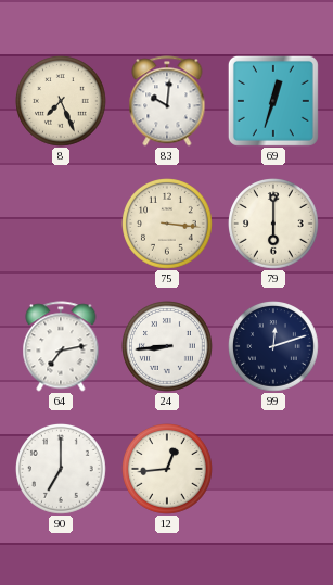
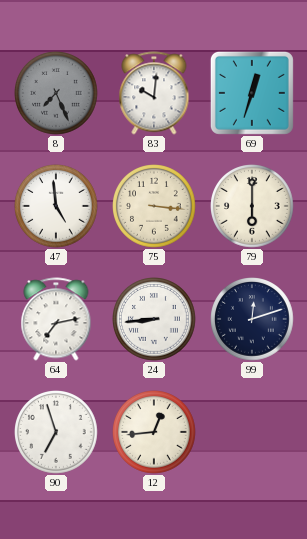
8 dial: cream -> grey
47: none -> 4:59
90: 7:00 -> 6:57
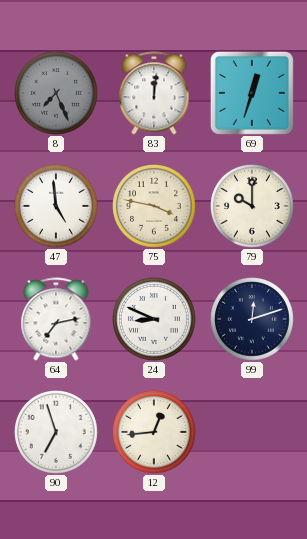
83: 10:01 -> 12:01
75: 3:16 -> 3:47
79: 6:00 -> 10:00
24: 8:44 -> 8:49
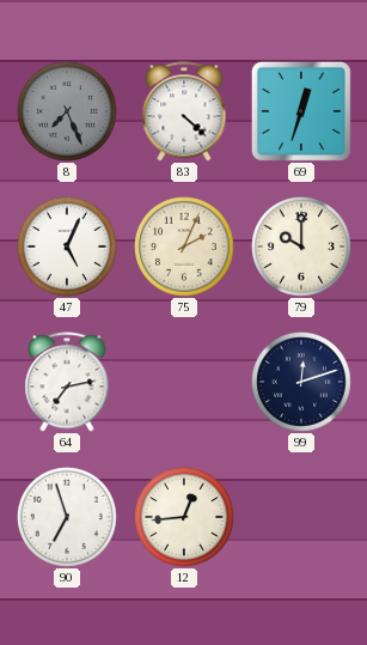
83: 12:01 -> 4:22
47: 4:59 -> 5:04
75: 3:47 -> 2:04
24: 8:49 -> none
